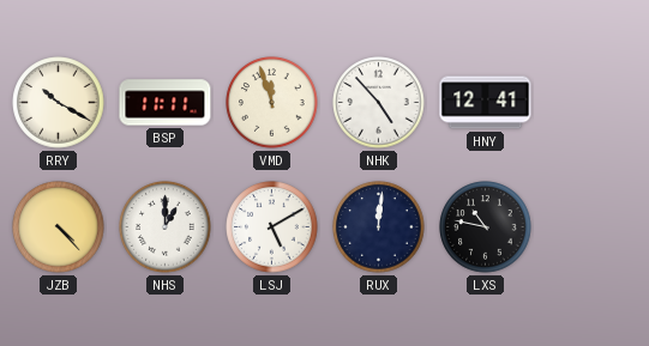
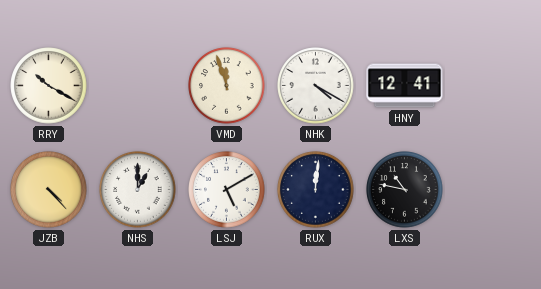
BSP: 11:11 -> none
NHK: 4:53 -> 4:20
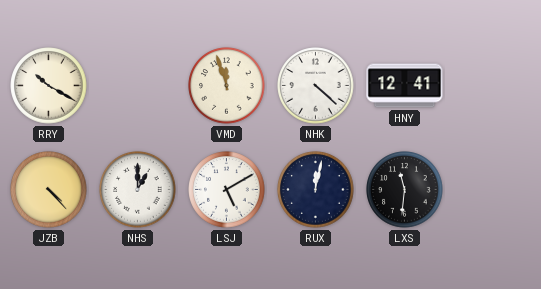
NHK: 4:20 -> 4:22
RUX: 12:01 -> 12:02
LXS: 10:47 -> 11:31
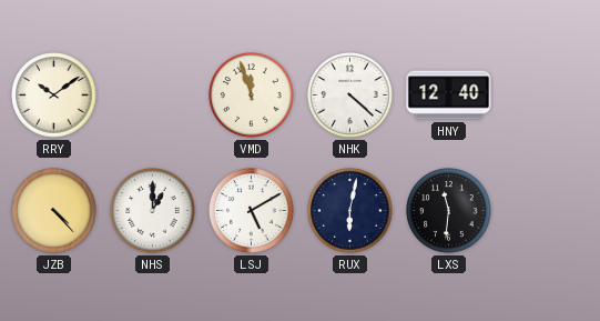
RRY: 10:20 -> 10:09
HNY: 12:41 -> 12:40
RUX: 12:02 -> 6:02
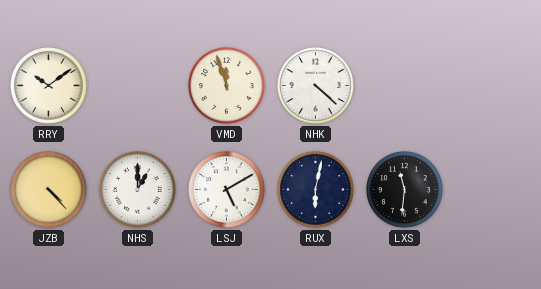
HNY: 12:40 -> none
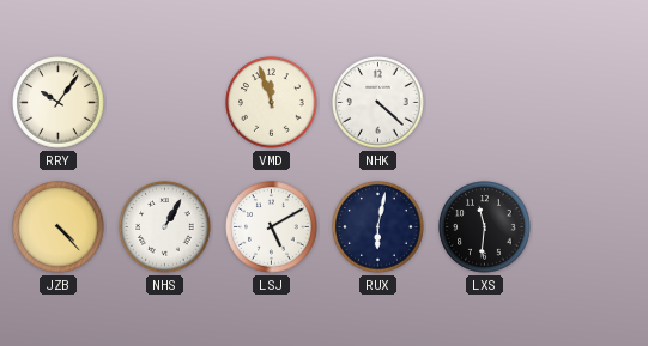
RRY: 10:09 -> 10:06
NHS: 1:00 -> 1:05
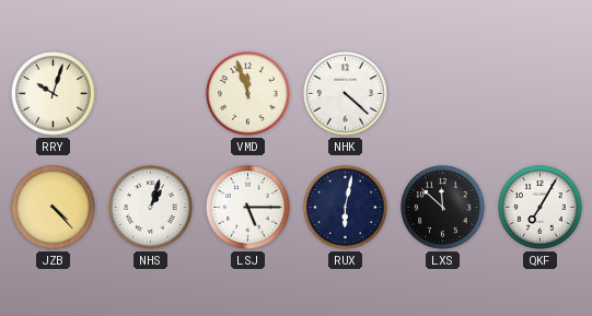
RRY: 10:06 -> 10:03
NHS: 1:05 -> 1:03
LSJ: 5:10 -> 5:15
LXS: 11:31 -> 11:52
QKF: none -> 7:05
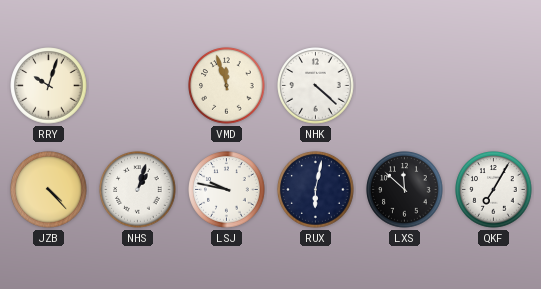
LSJ: 5:15 -> 9:47
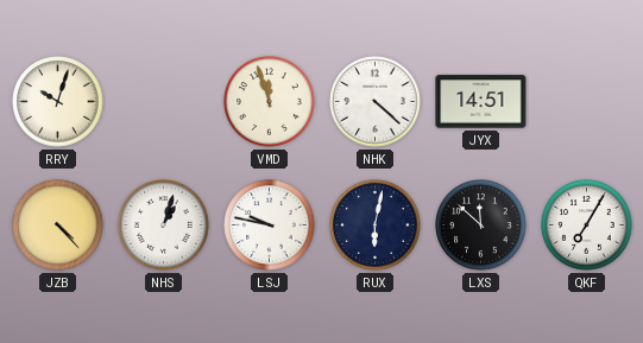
JYX: none -> 14:51
